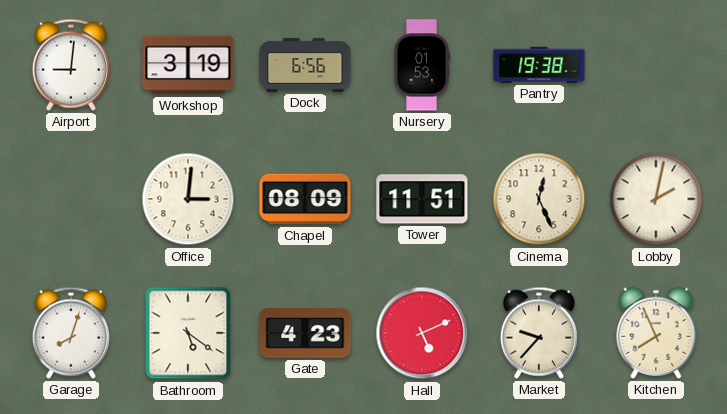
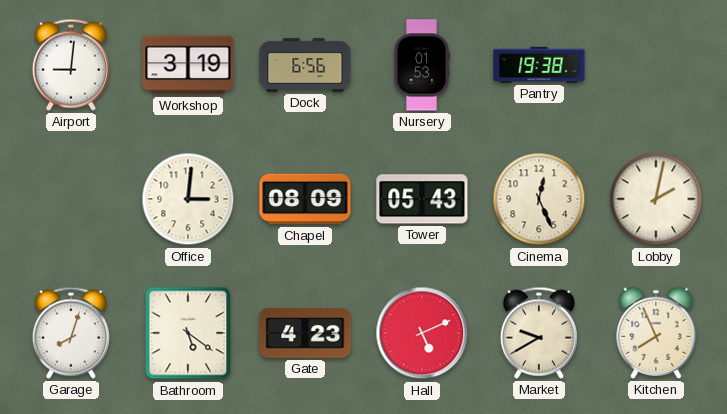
Tower: 11:51 -> 05:43
Market: 9:37 -> 9:40
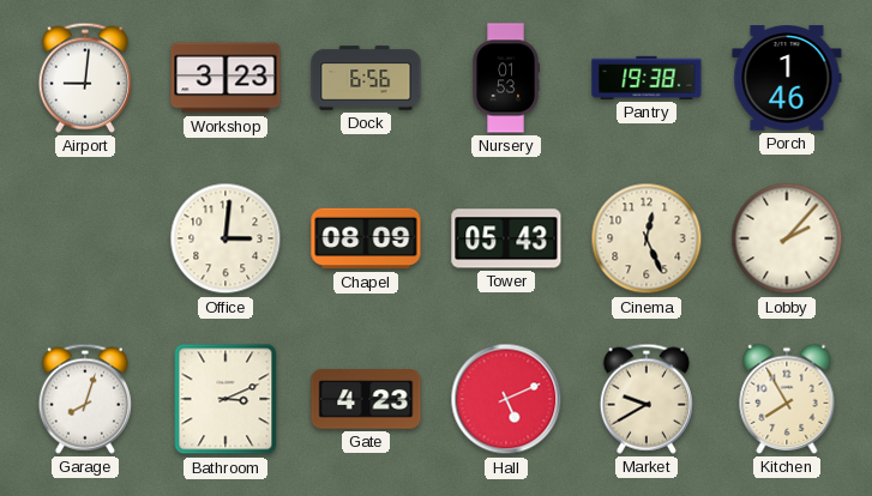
Workshop: 3:19 -> 3:23
Porch: none -> 1:46
Lobby: 2:02 -> 2:07
Bathroom: 5:21 -> 3:11
Kitchen: 7:56 -> 7:55
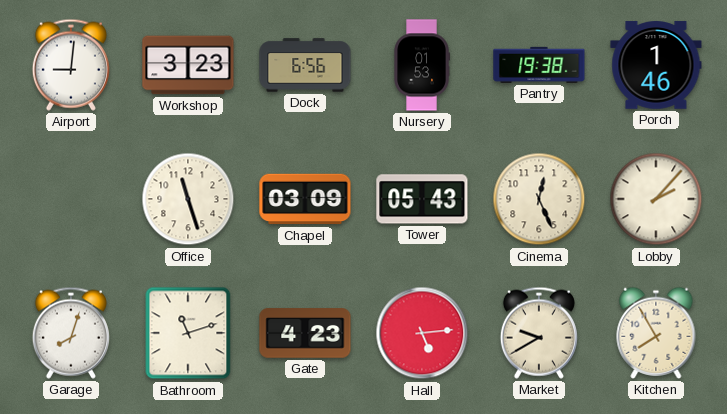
Office: 3:01 -> 11:27
Chapel: 08:09 -> 03:09
Bathroom: 3:11 -> 11:12
Hall: 5:11 -> 5:14
